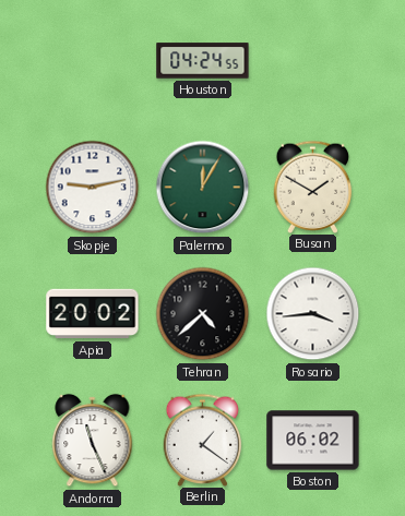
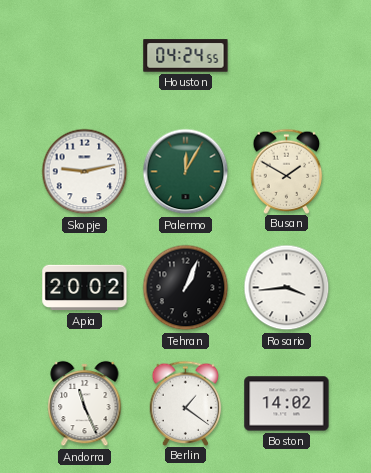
Tehran: 4:38 -> 1:04
Boston: 06:02 -> 14:02
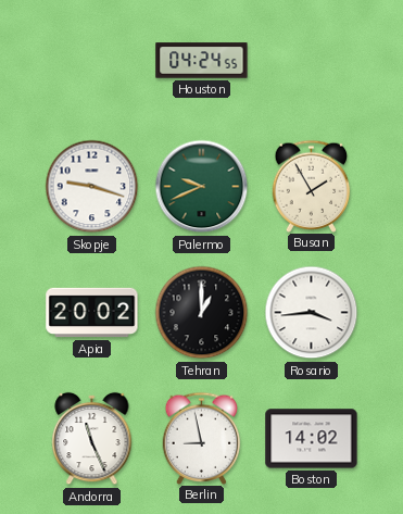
Skopje: 9:13 -> 9:18
Palermo: 12:05 -> 9:41
Busan: 1:50 -> 1:55
Tehran: 1:04 -> 1:00
Berlin: 1:21 -> 8:58
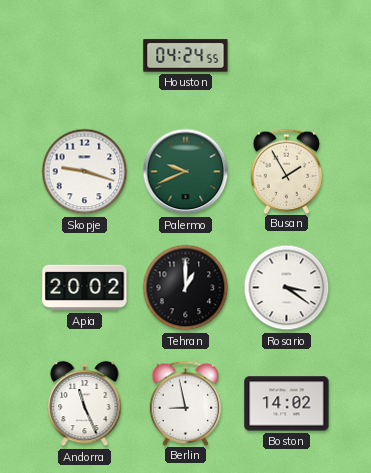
Rosario: 3:44 -> 3:21
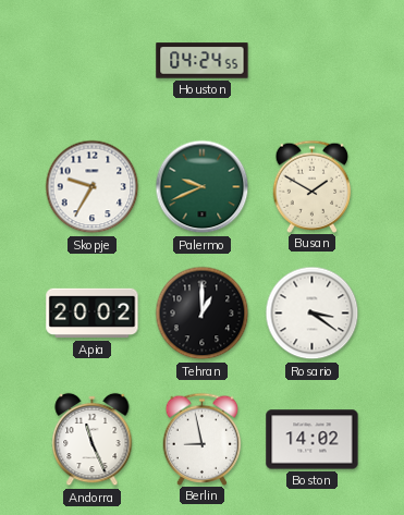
Skopje: 9:18 -> 9:35
Busan: 1:55 -> 1:50
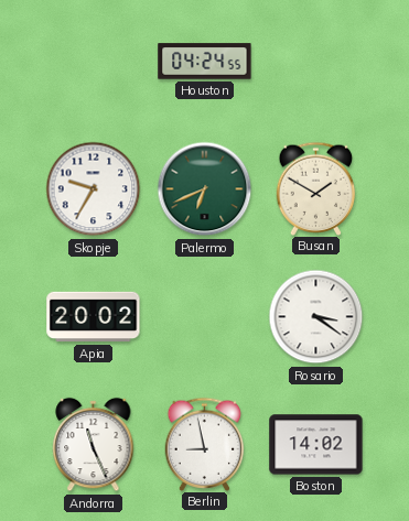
Palermo: 9:41 -> 6:41
Tehran: 1:00 -> none
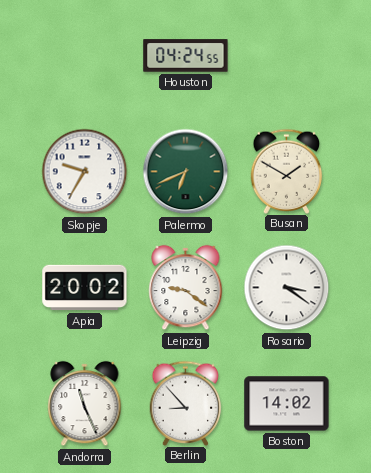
Leipzig: none -> 9:21
Berlin: 8:58 -> 8:53
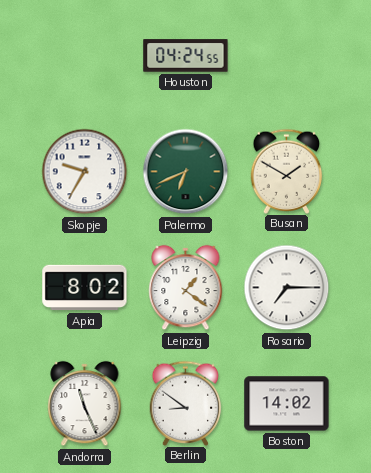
Apia: 20:02 -> 8:02
Leipzig: 9:21 -> 1:21
Rosario: 3:21 -> 7:15
Berlin: 8:53 -> 8:51
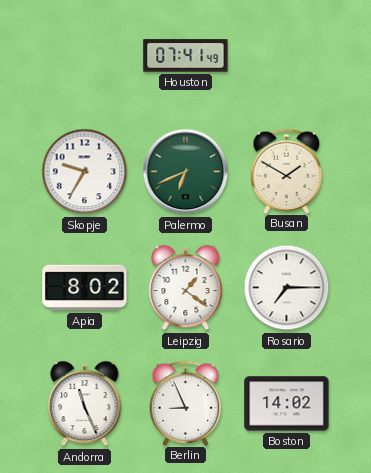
Houston: 04:24 -> 07:41
Berlin: 8:51 -> 8:56
